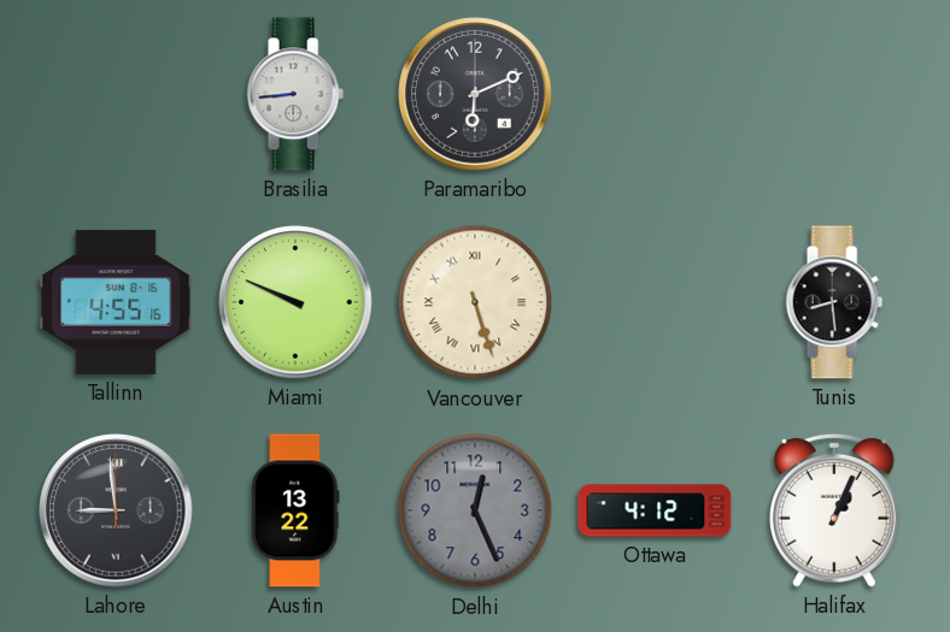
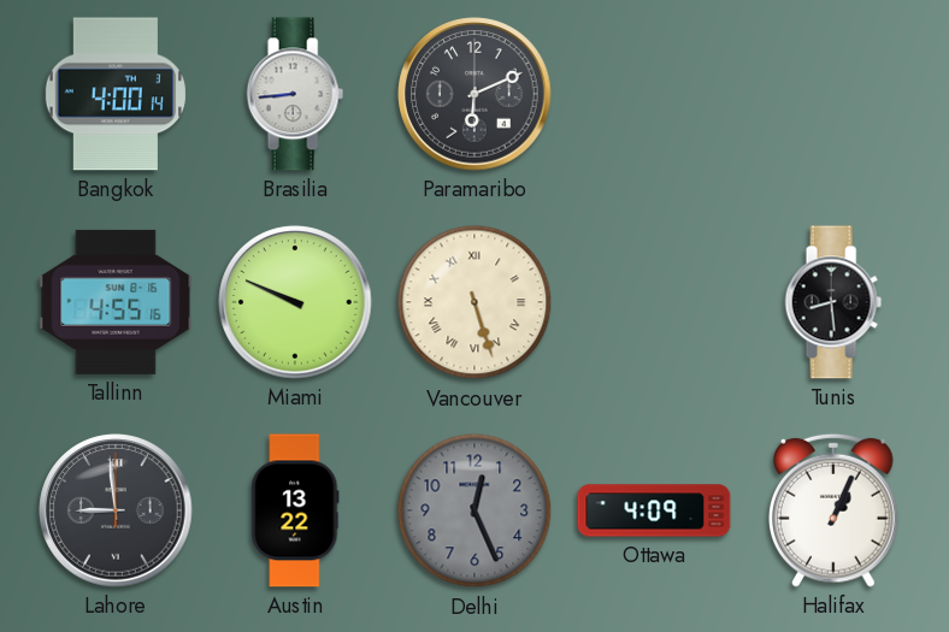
Bangkok: none -> 4:00
Ottawa: 4:12 -> 4:09
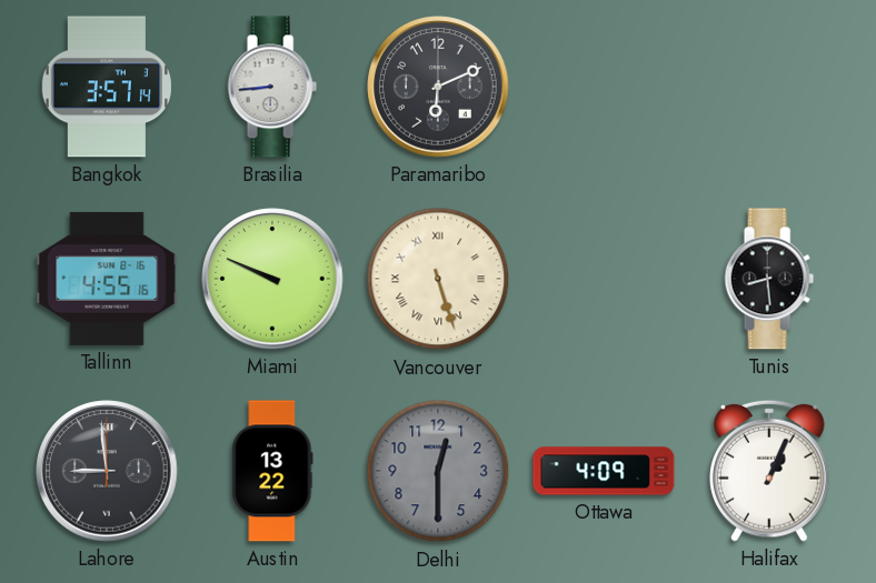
Bangkok: 4:00 -> 3:57
Delhi: 12:26 -> 12:30
